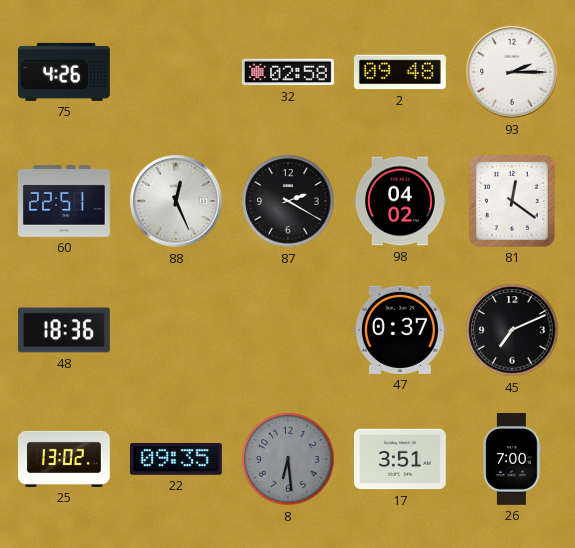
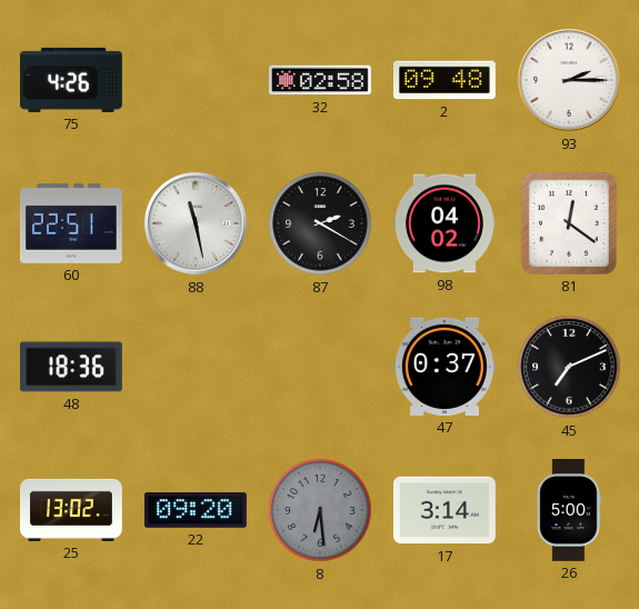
88: 12:26 -> 11:28
22: 09:35 -> 09:20
17: 3:51 -> 3:14
26: 7:00 -> 5:00
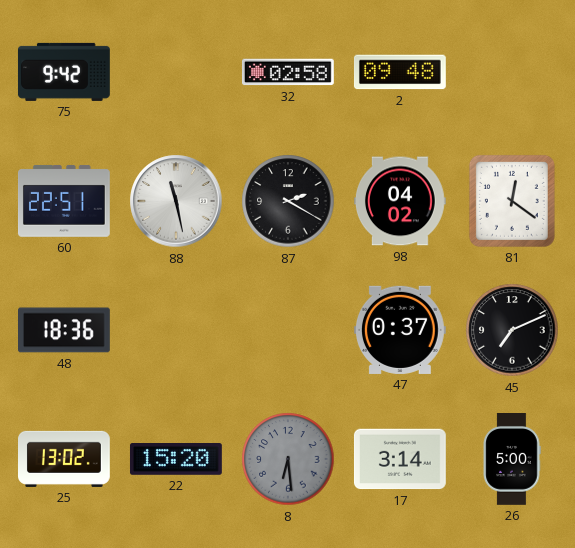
75: 4:26 -> 9:42
93: 2:15 -> none
22: 09:20 -> 15:20
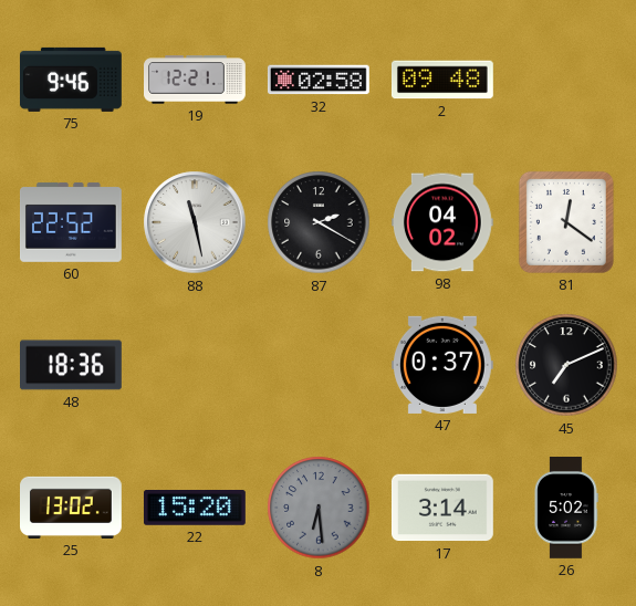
75: 9:42 -> 9:46
19: none -> 12:21
60: 22:51 -> 22:52
26: 5:00 -> 5:02
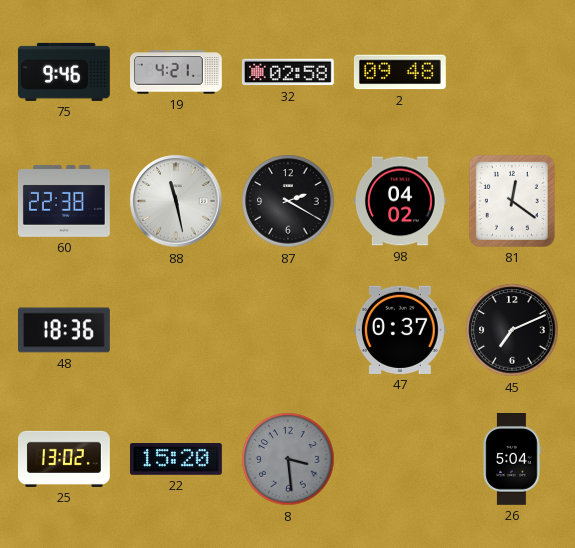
19: 12:21 -> 4:21
60: 22:52 -> 22:38
8: 6:29 -> 3:29
17: 3:14 -> none
26: 5:02 -> 5:04
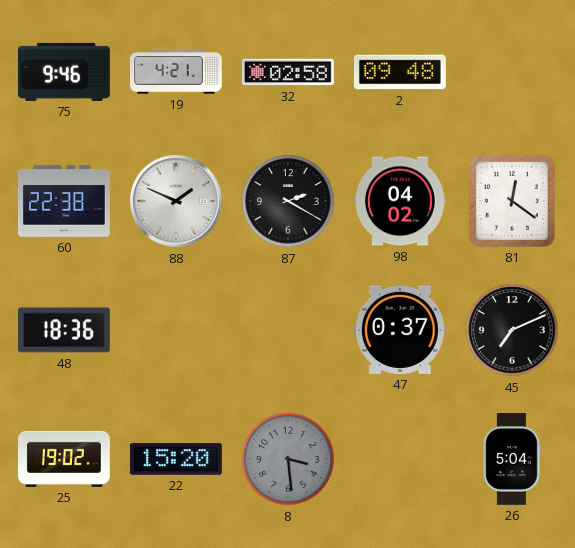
88: 11:28 -> 1:49
25: 13:02 -> 19:02
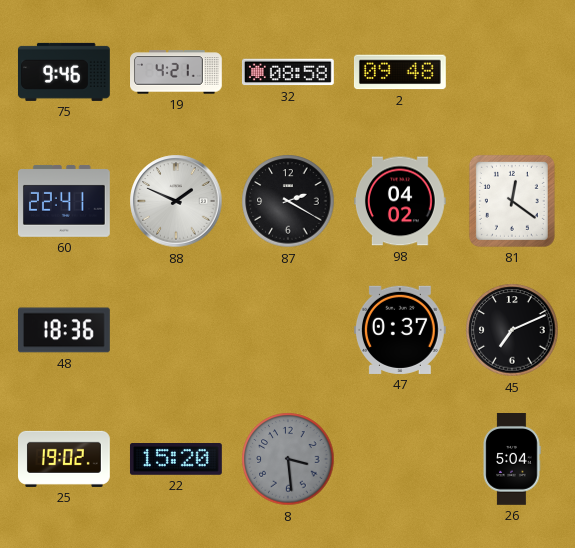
32: 02:58 -> 08:58
60: 22:38 -> 22:41
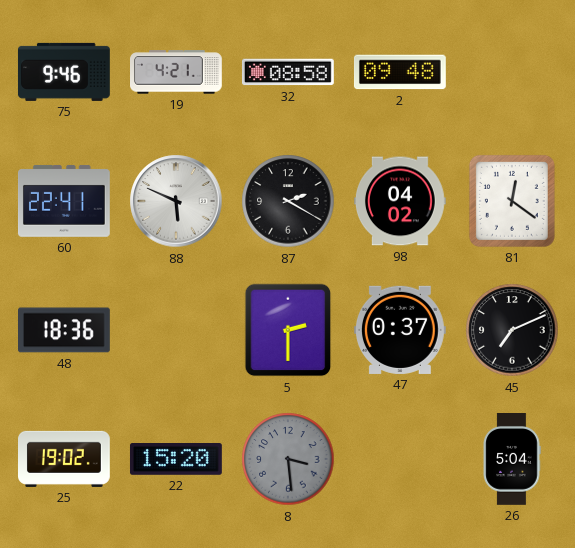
88: 1:49 -> 5:49
5: none -> 2:30
